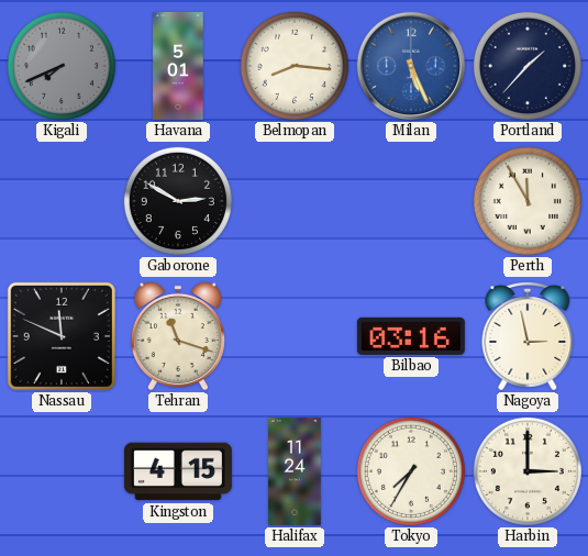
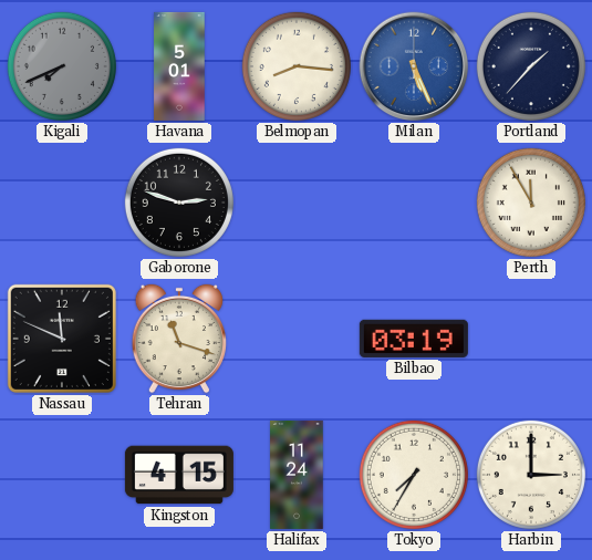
Gaborone: 2:50 -> 2:48
Bilbao: 03:16 -> 03:19
Nagoya: 2:58 -> none
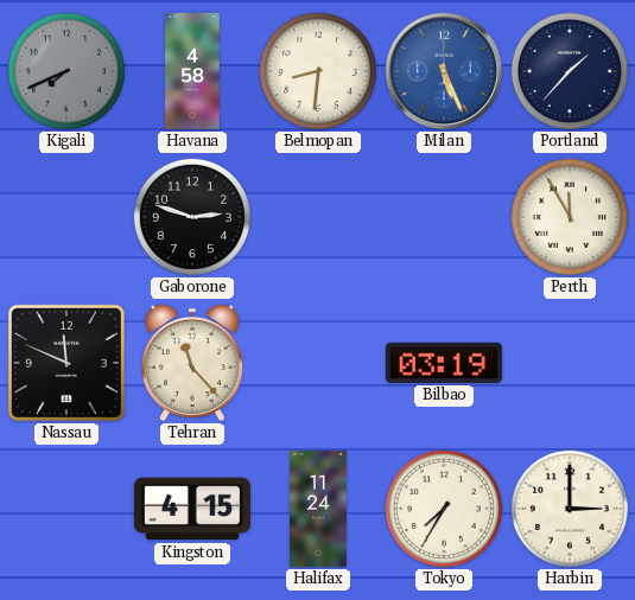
Havana: 5:01 -> 4:58
Belmopan: 8:16 -> 8:31
Tehran: 11:18 -> 11:23
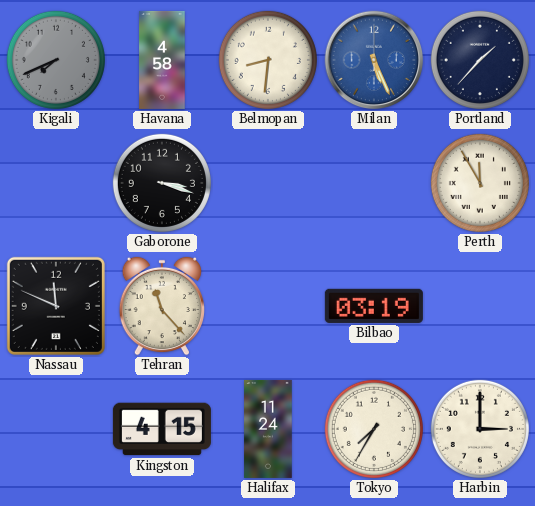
Gaborone: 2:48 -> 3:18
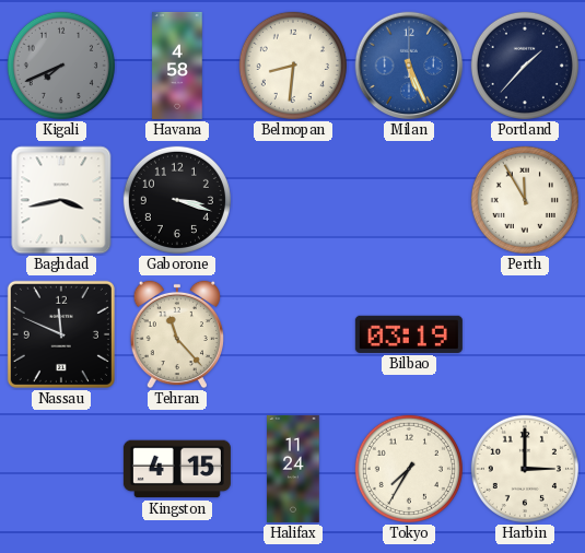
Baghdad: none -> 3:43
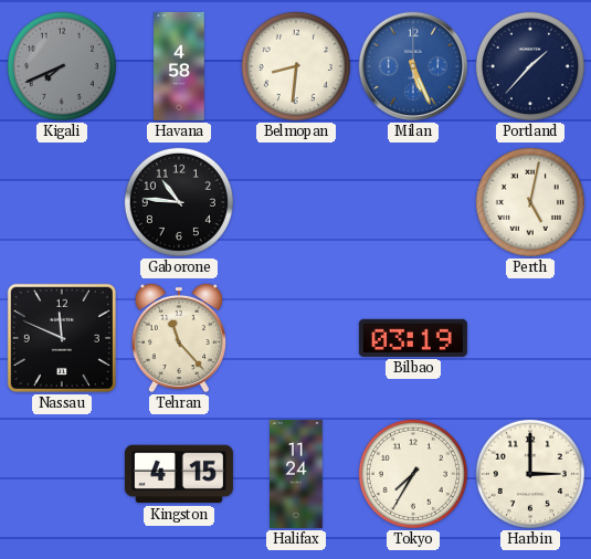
Baghdad: 3:43 -> none
Gaborone: 3:18 -> 10:46
Perth: 11:55 -> 5:02
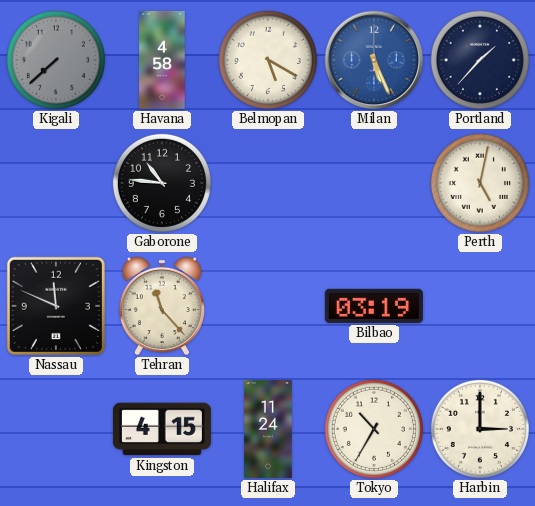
Kigali: 7:41 -> 7:38
Belmopan: 8:31 -> 5:20
Tokyo: 7:35 -> 10:35
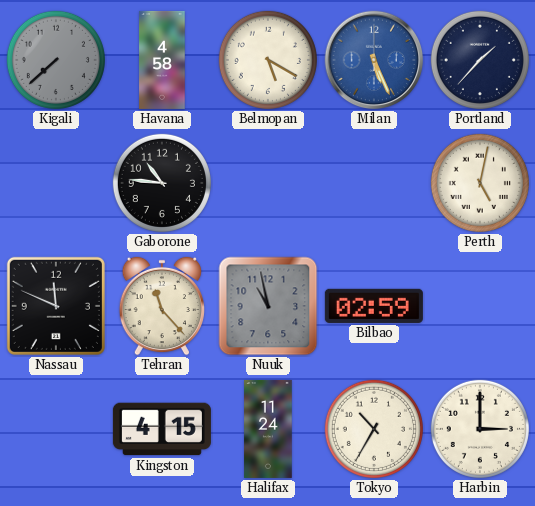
Nuuk: none -> 10:58
Bilbao: 03:19 -> 02:59
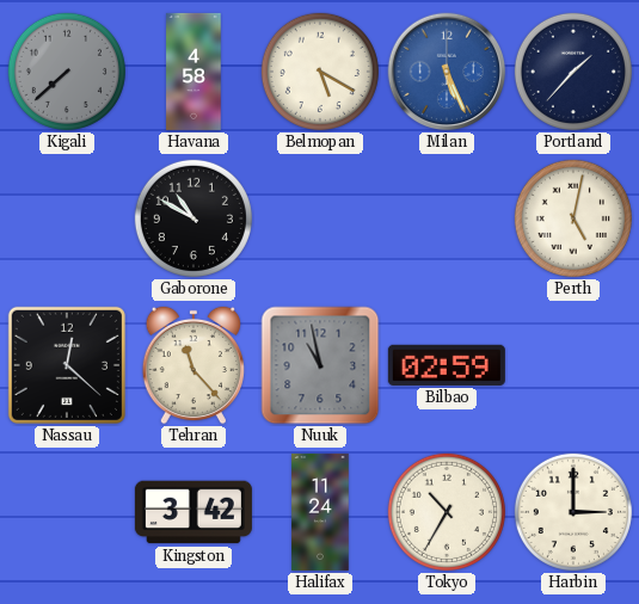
Gaborone: 10:46 -> 10:50
Nassau: 11:49 -> 12:22
Kingston: 4:15 -> 3:42
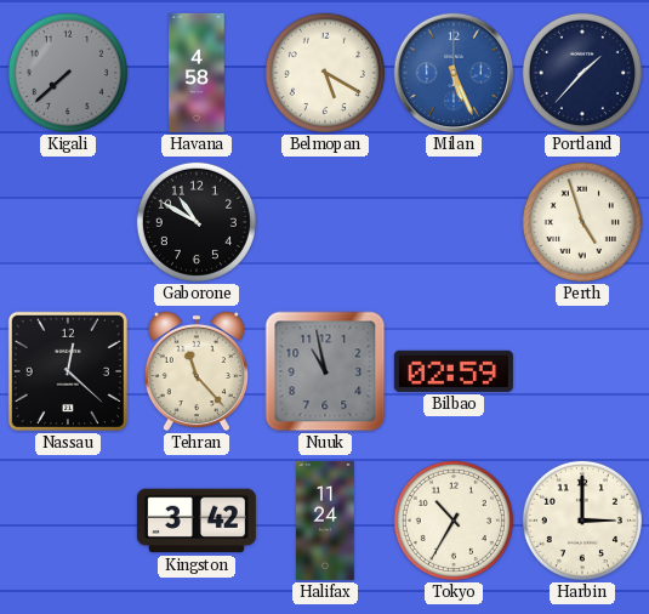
Perth: 5:02 -> 4:57
